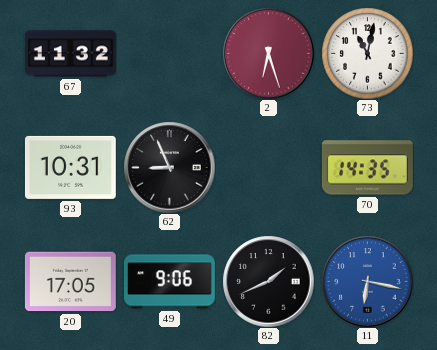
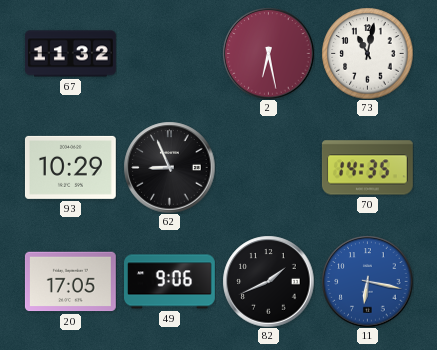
2: 6:27 -> 6:28
93: 10:31 -> 10:29
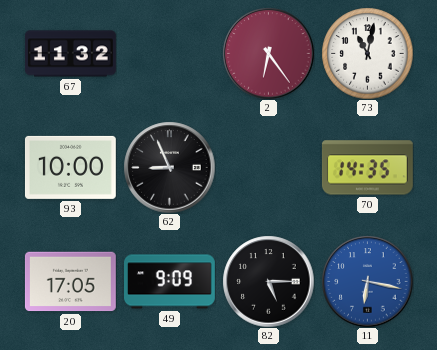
2: 6:28 -> 6:24
93: 10:29 -> 10:00
49: 9:06 -> 9:09
82: 1:41 -> 5:15
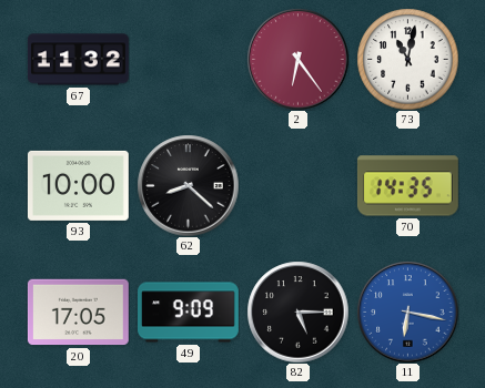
62: 8:56 -> 8:22
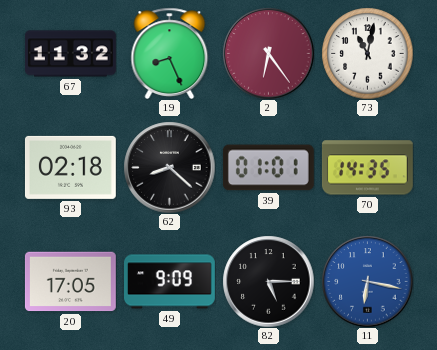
19: none -> 8:26
93: 10:00 -> 02:18
39: none -> 01:01
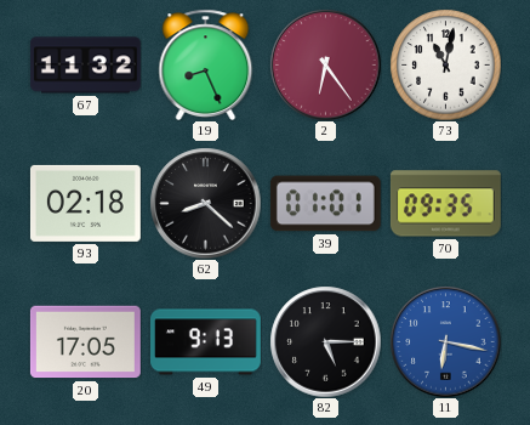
70: 14:35 -> 09:35
49: 9:09 -> 9:13
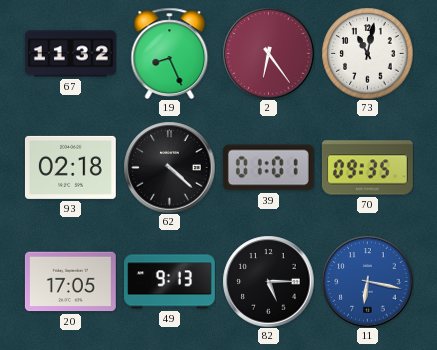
62: 8:22 -> 4:22
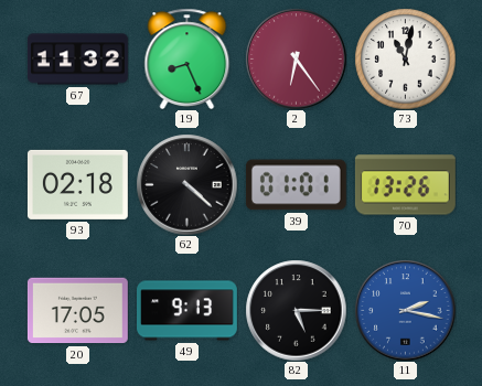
70: 09:35 -> 13:26
11: 6:17 -> 2:17
